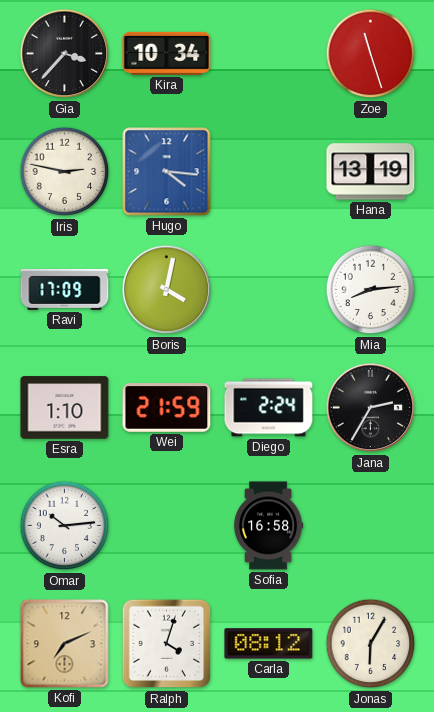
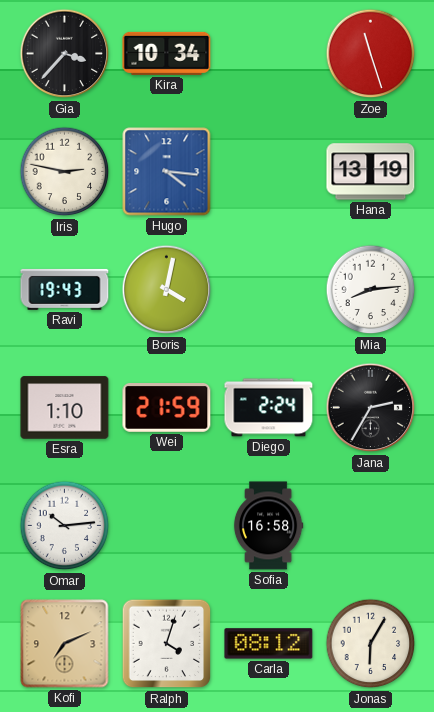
Ravi: 17:09 -> 19:43
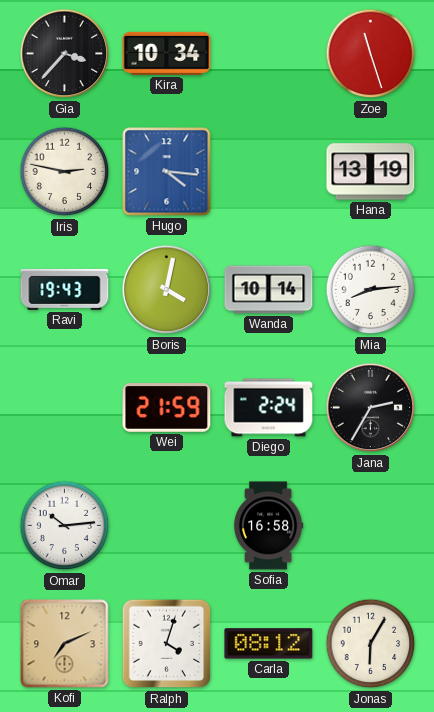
Wanda: none -> 10:14
Esra: 1:10 -> none
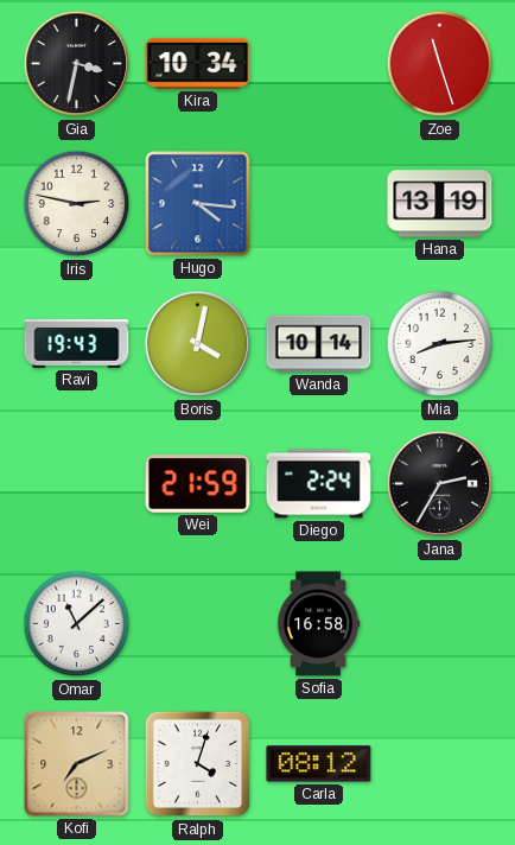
Gia: 3:37 -> 3:32
Omar: 10:14 -> 11:08
Jonas: 6:05 -> none
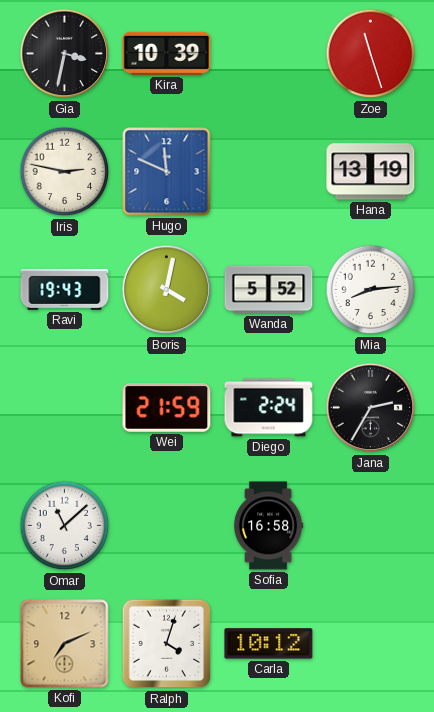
Kira: 10:34 -> 10:39
Hugo: 4:16 -> 11:49
Wanda: 10:14 -> 5:52
Carla: 08:12 -> 10:12
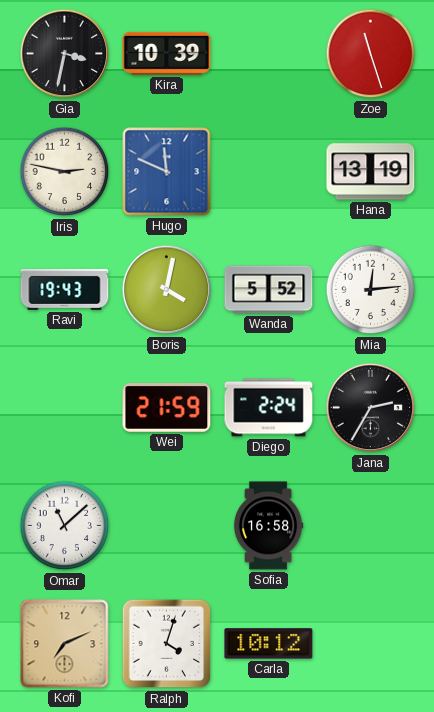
Mia: 8:14 -> 12:14
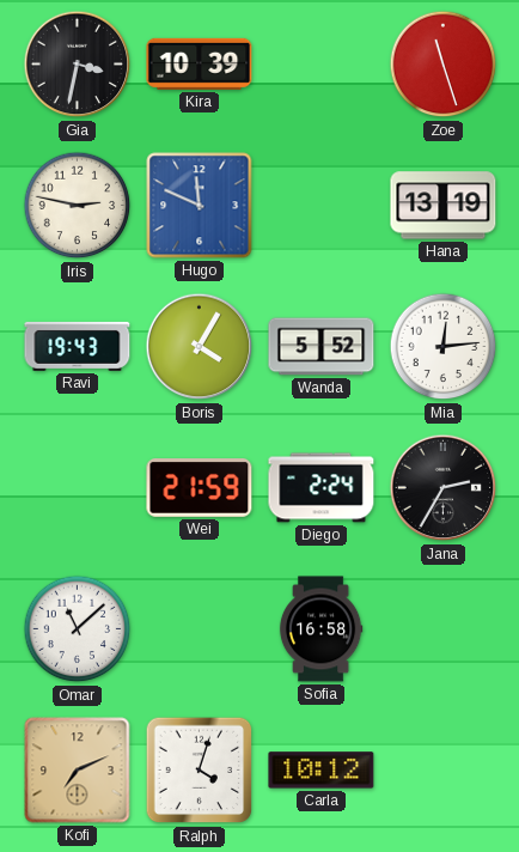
Boris: 4:02 -> 4:05
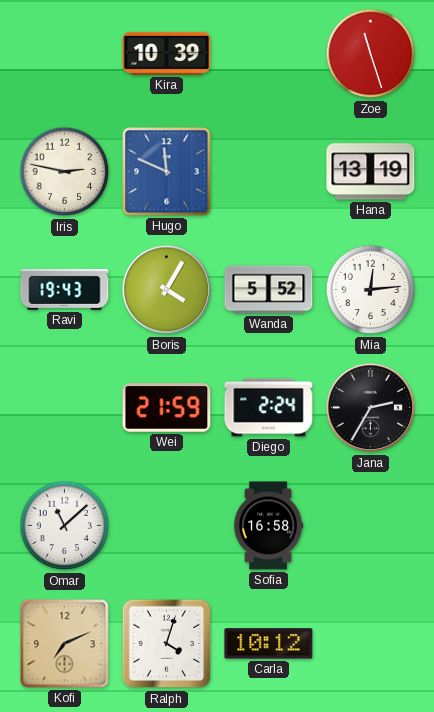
Gia: 3:32 -> none
